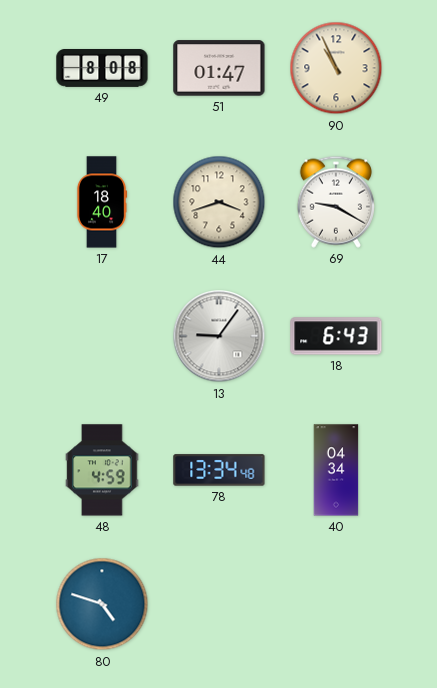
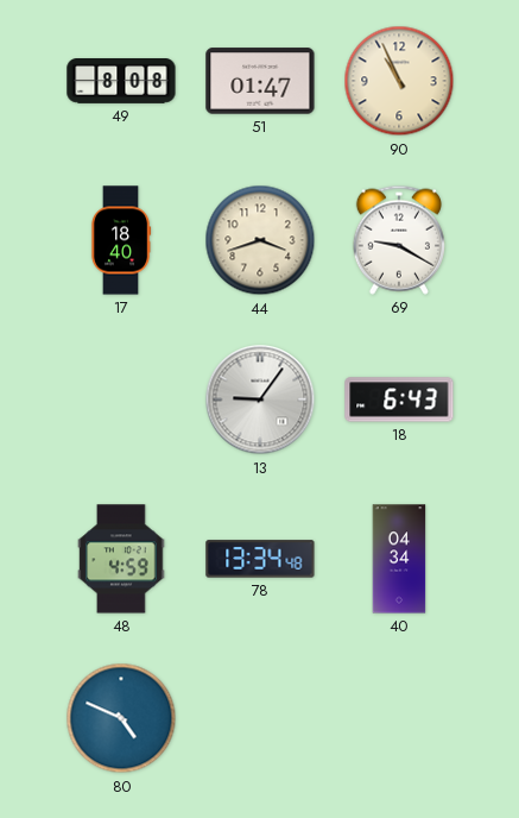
80: 4:48 -> 4:49
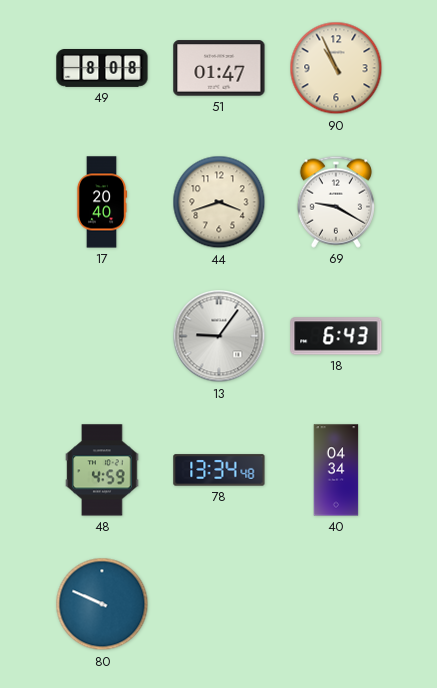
17: 18:40 -> 20:40
80: 4:49 -> 9:49
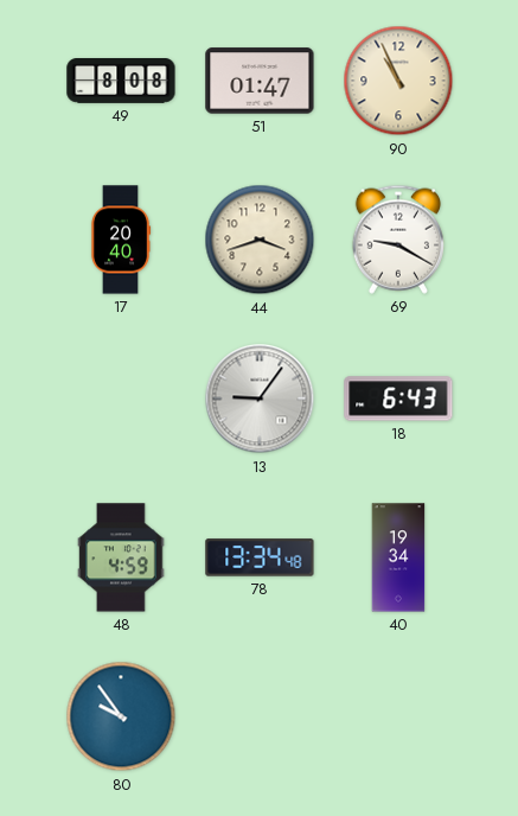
40: 04:34 -> 19:34
80: 9:49 -> 9:54
